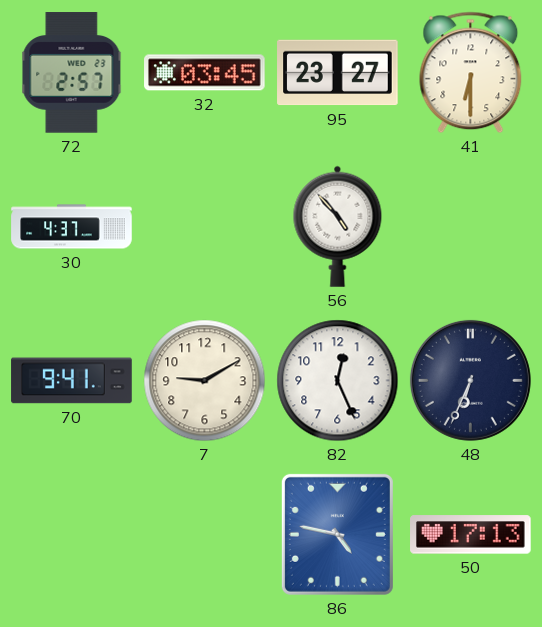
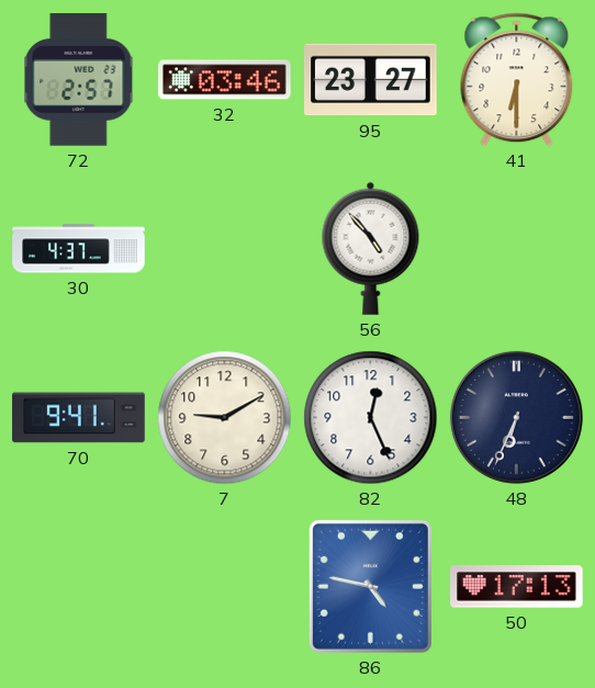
32: 03:45 -> 03:46
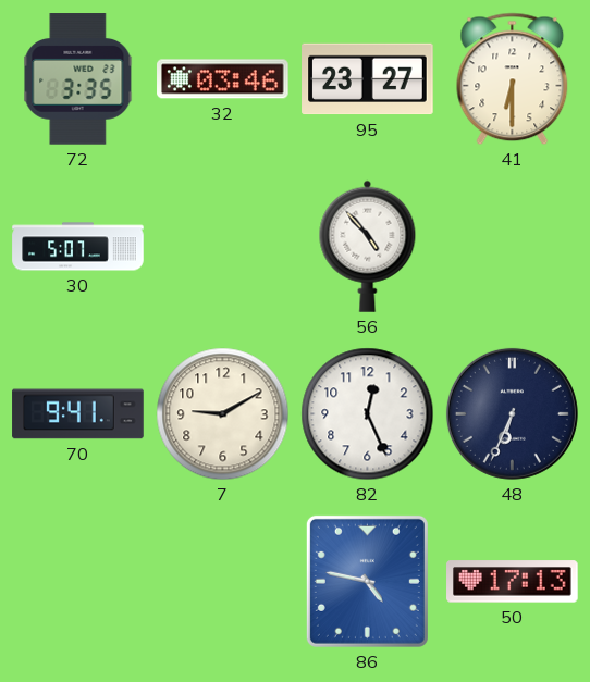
72: 2:57 -> 3:35
30: 4:37 -> 5:07
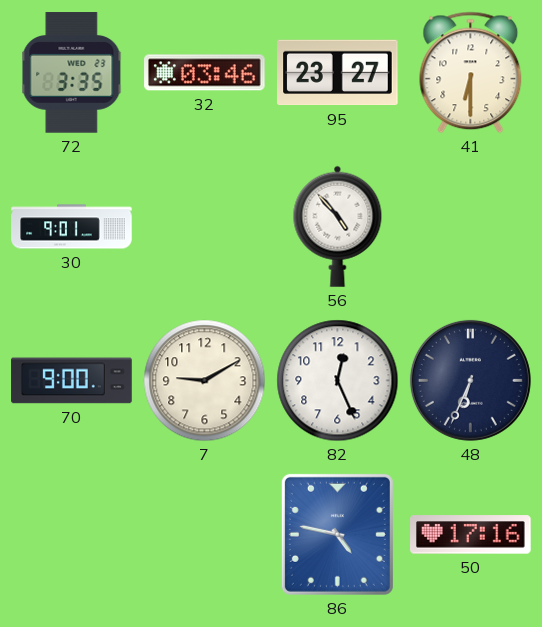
30: 5:07 -> 9:01
70: 9:41 -> 9:00
50: 17:13 -> 17:16
